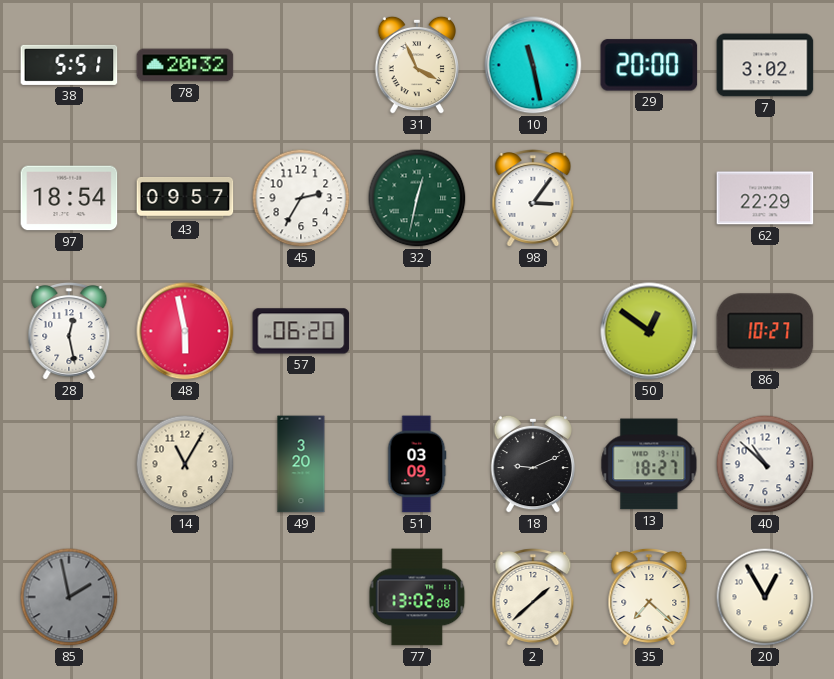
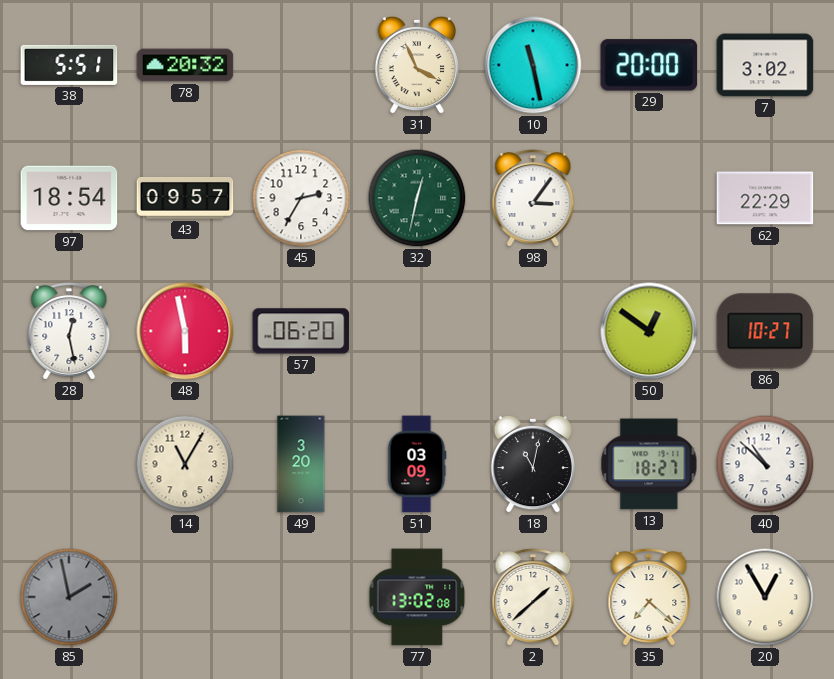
18: 9:11 -> 11:02
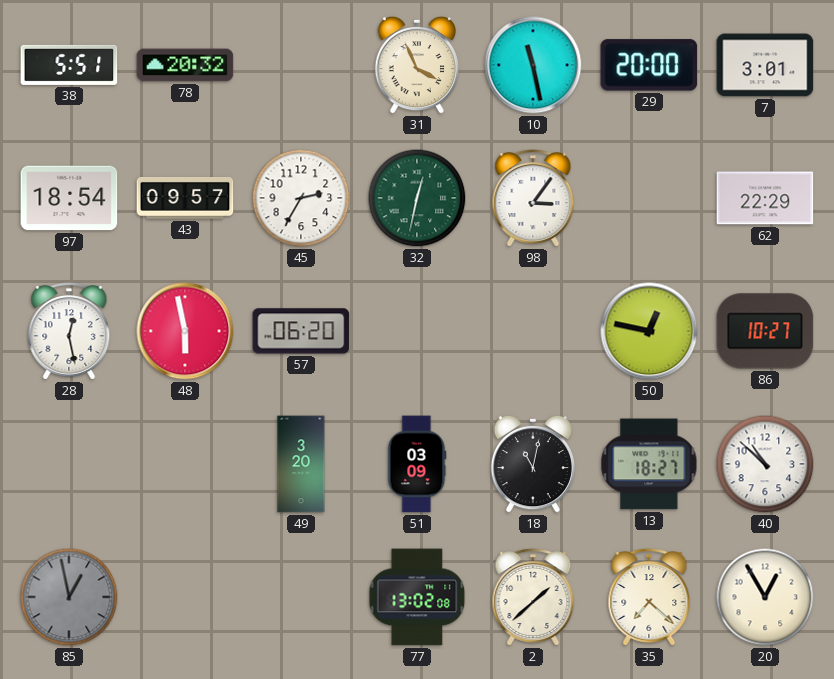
7: 3:02 -> 3:01
50: 12:51 -> 12:47
14: 11:05 -> none
85: 1:58 -> 12:58
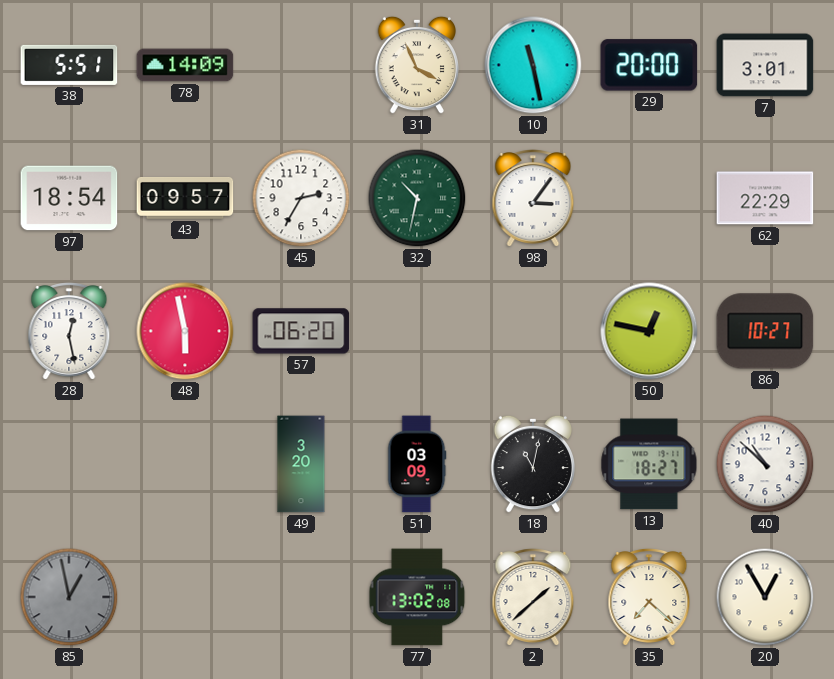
78: 20:32 -> 14:09
32: 12:32 -> 10:32
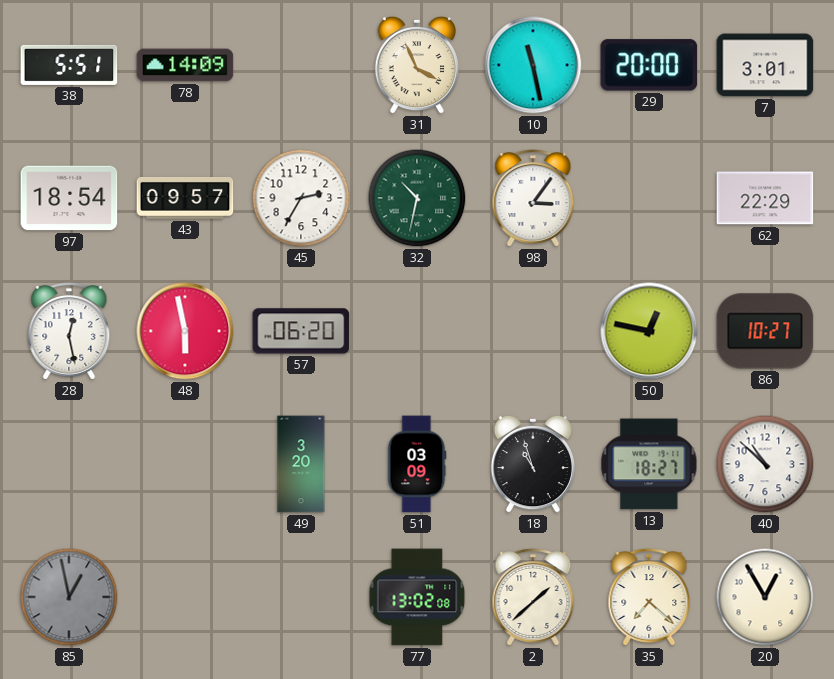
18: 11:02 -> 10:57
